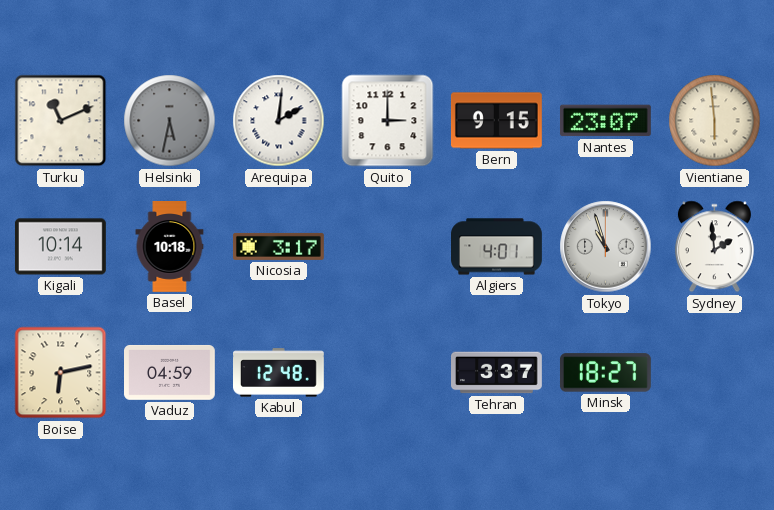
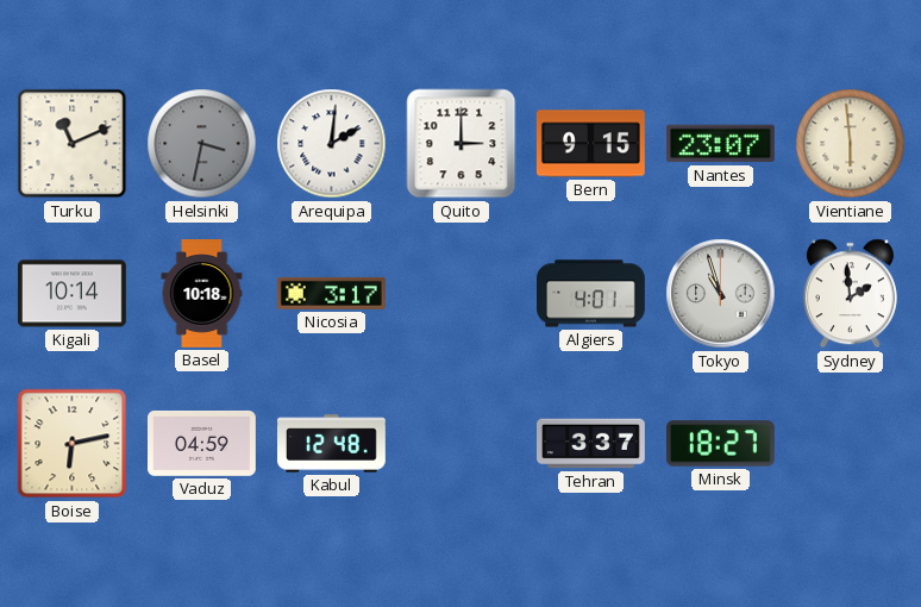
Helsinki: 5:32 -> 3:32
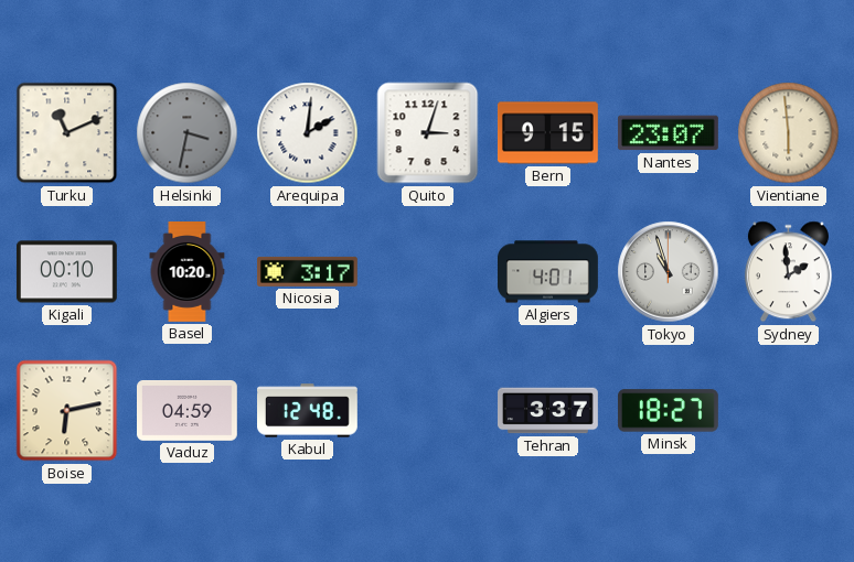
Quito: 3:00 -> 3:03
Kigali: 10:14 -> 00:10
Basel: 10:18 -> 10:20
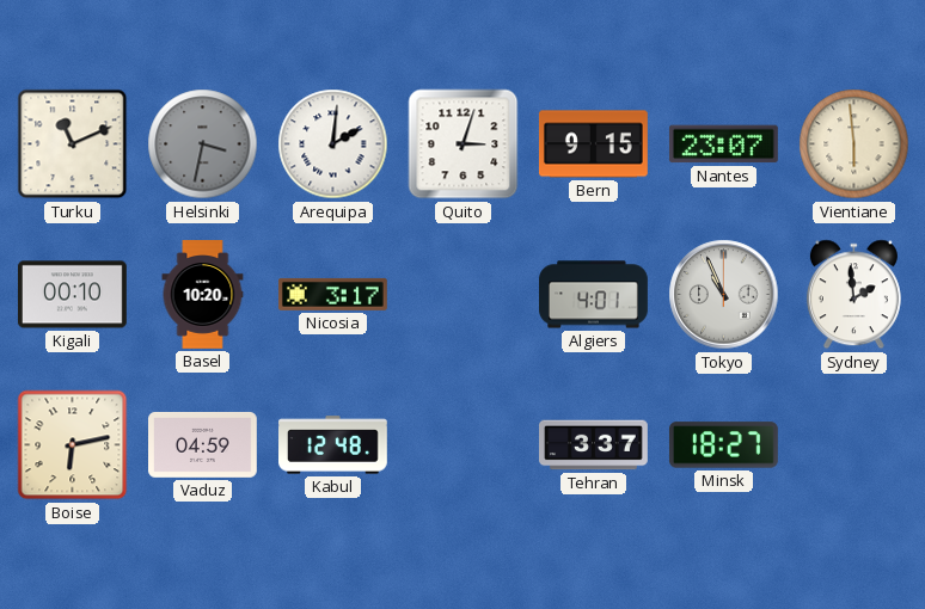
Tokyo: 10:57 -> 10:56
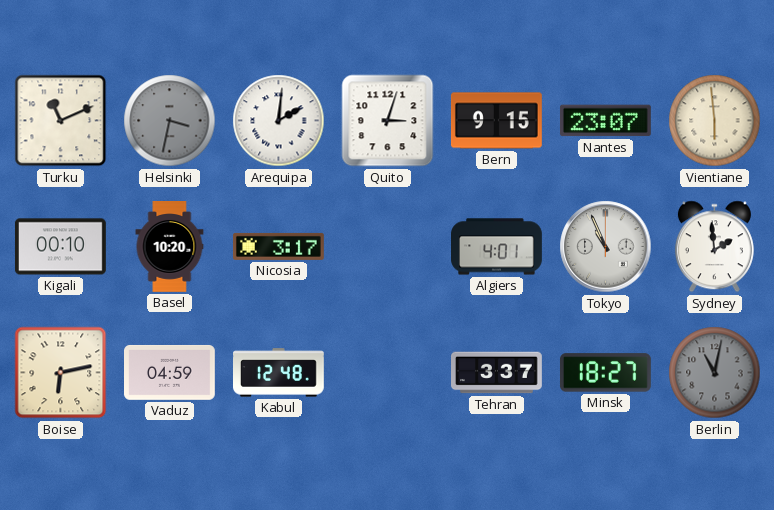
Berlin: none -> 11:02
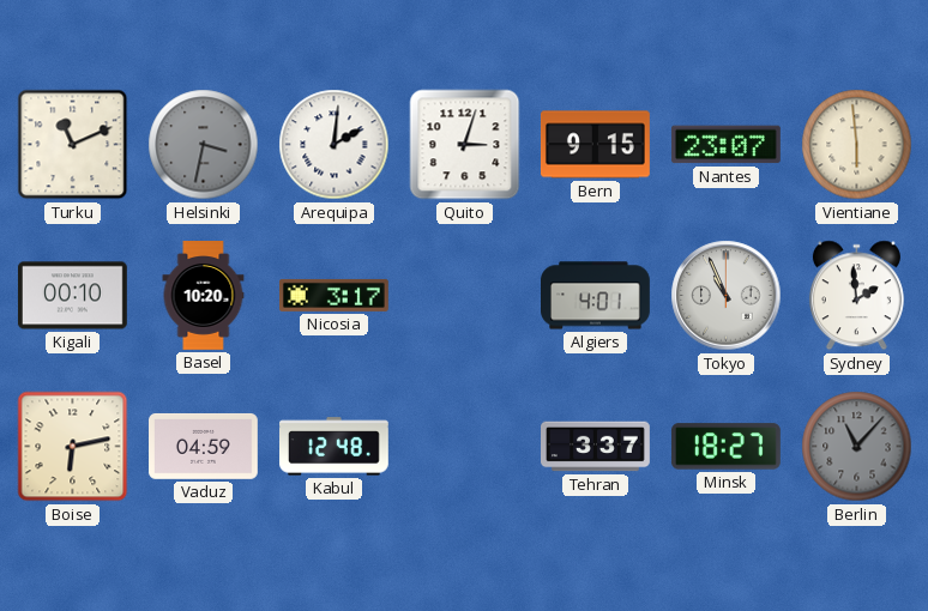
Berlin: 11:02 -> 11:07
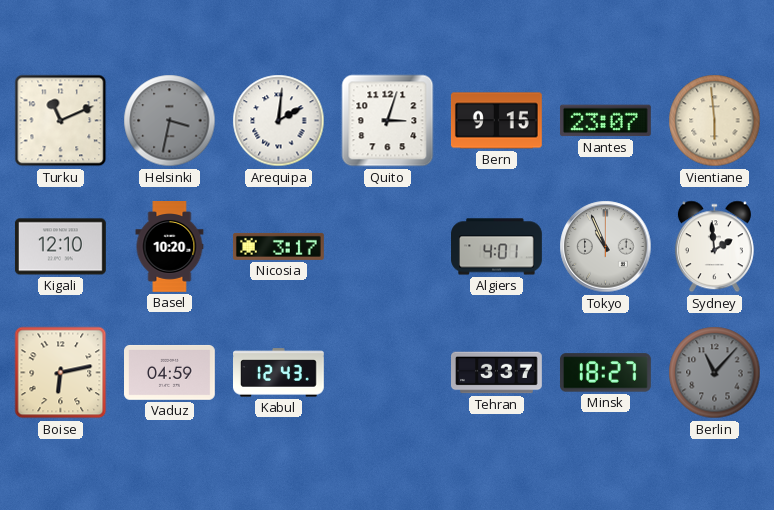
Kigali: 00:10 -> 12:10
Kabul: 12:48 -> 12:43
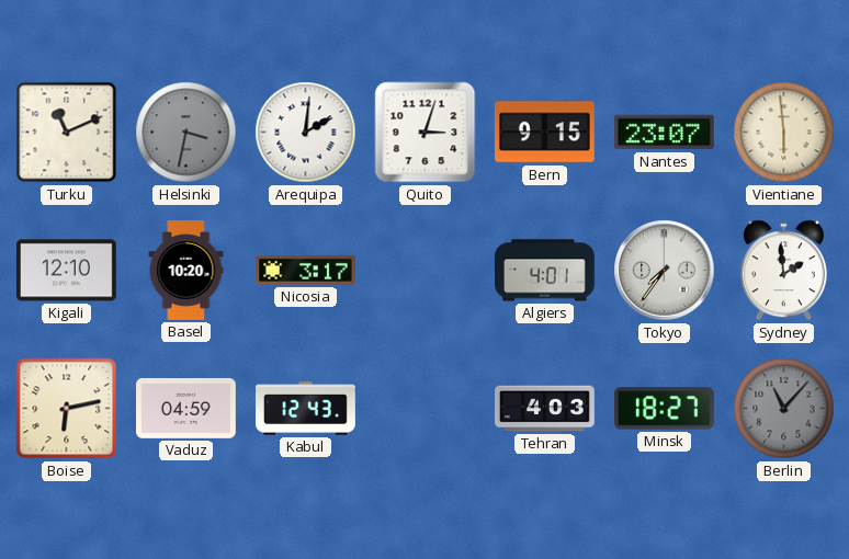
Tokyo: 10:56 -> 7:36
Tehran: 3:37 -> 4:03
